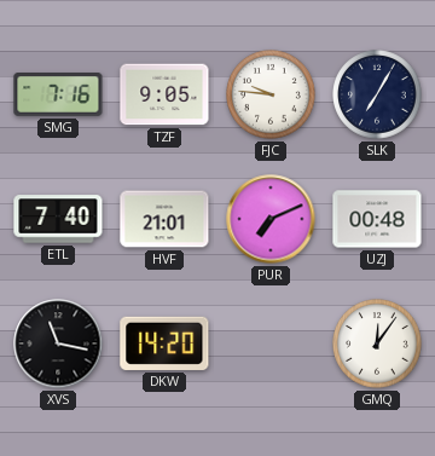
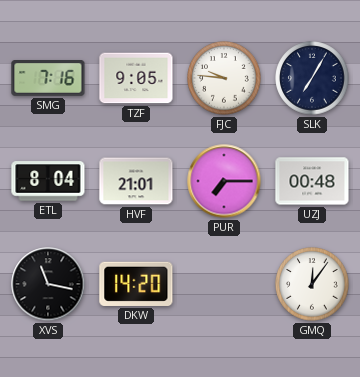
ETL: 7:40 -> 8:04
PUR: 7:11 -> 7:15
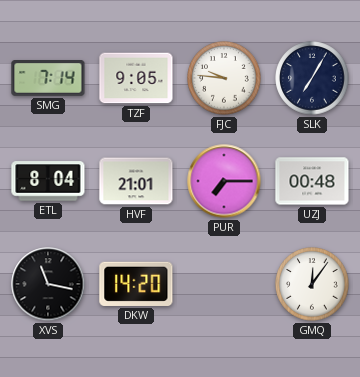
SMG: 7:16 -> 7:14
